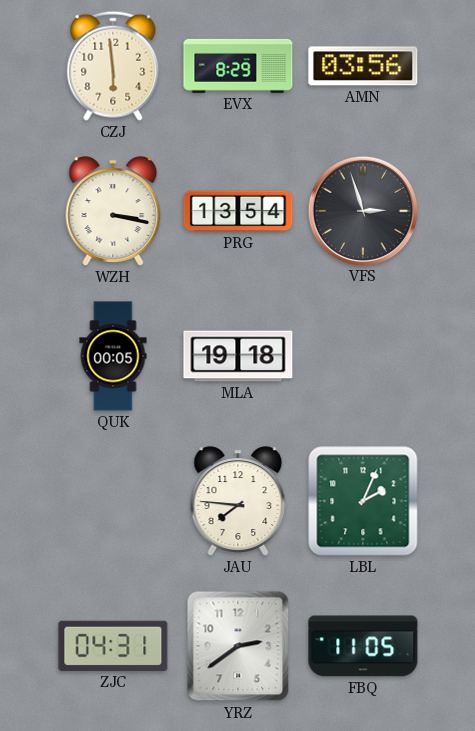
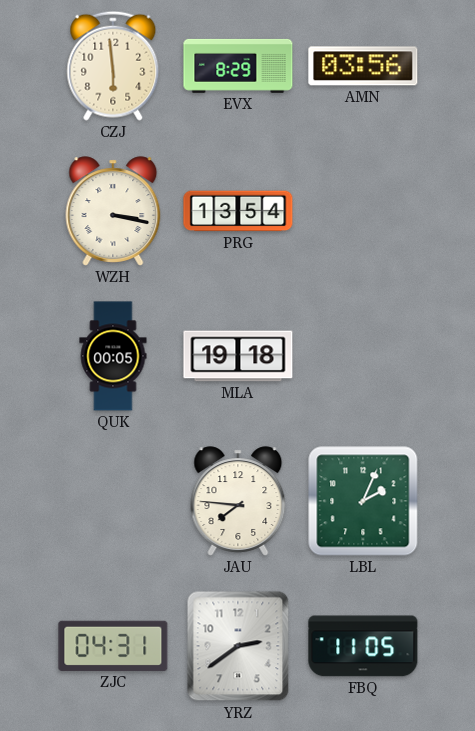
VFS: 2:57 -> none
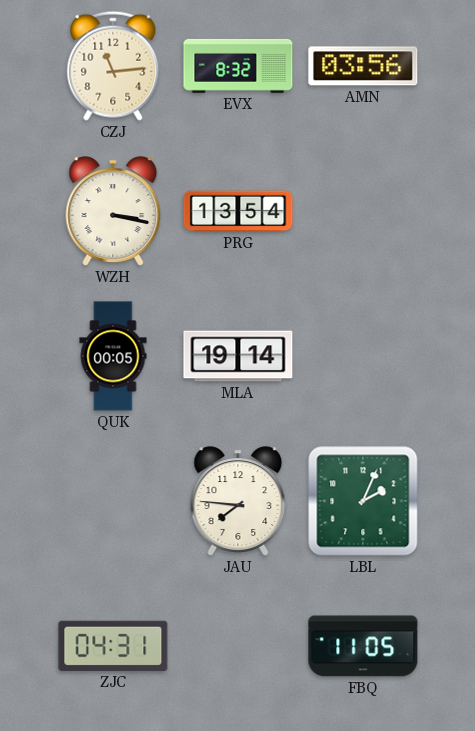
CZJ: 5:59 -> 11:14
EVX: 8:29 -> 8:32
MLA: 19:18 -> 19:14
YRZ: 2:39 -> none
